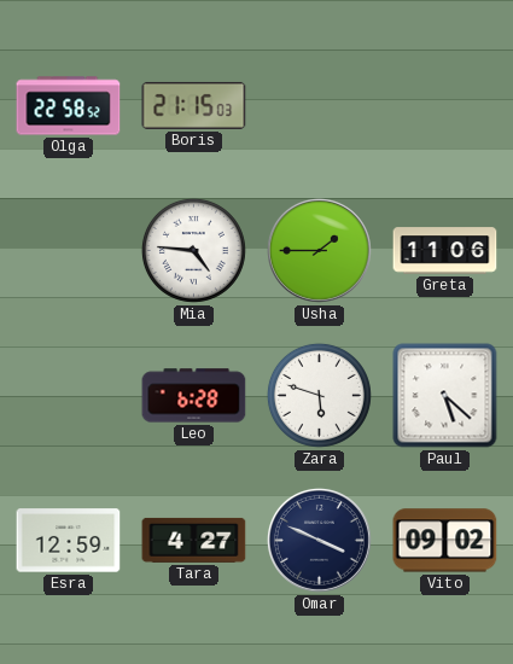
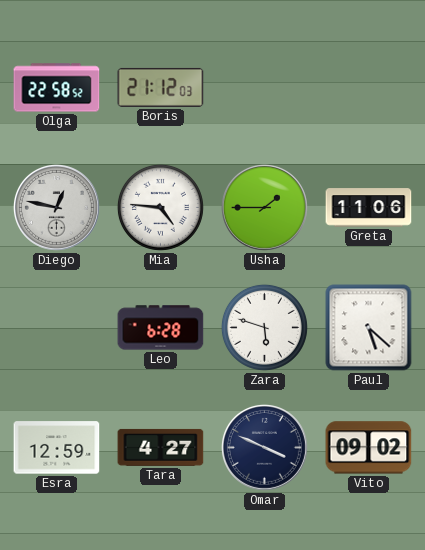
Boris: 21:15 -> 21:12
Diego: none -> 12:47
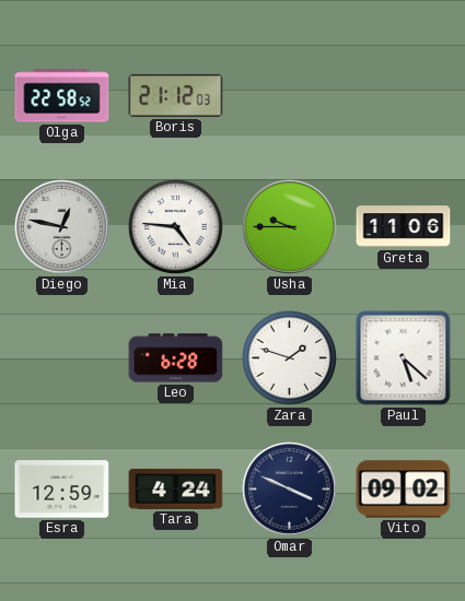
Usha: 1:45 -> 9:45
Zara: 5:48 -> 1:48
Tara: 4:27 -> 4:24
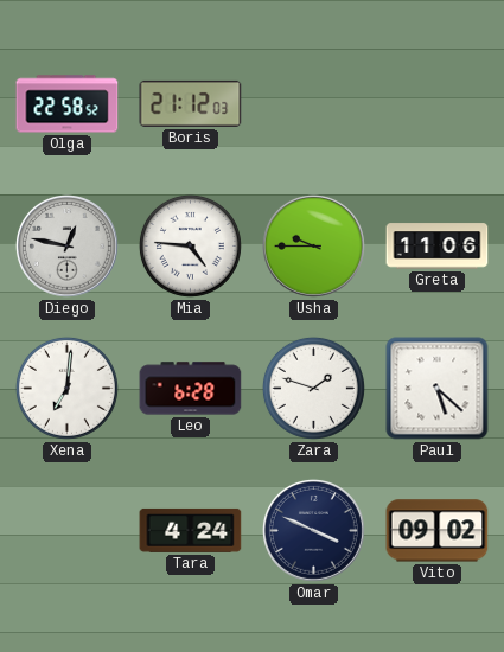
Xena: none -> 7:01
Esra: 12:59 -> none
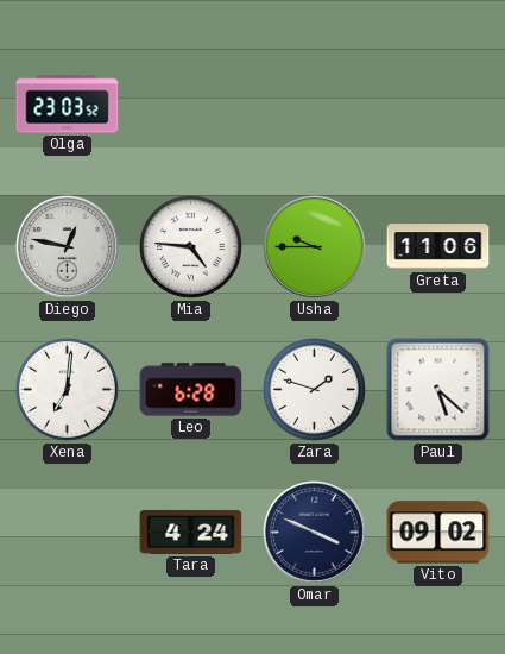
Olga: 22:58 -> 23:03
Boris: 21:12 -> none
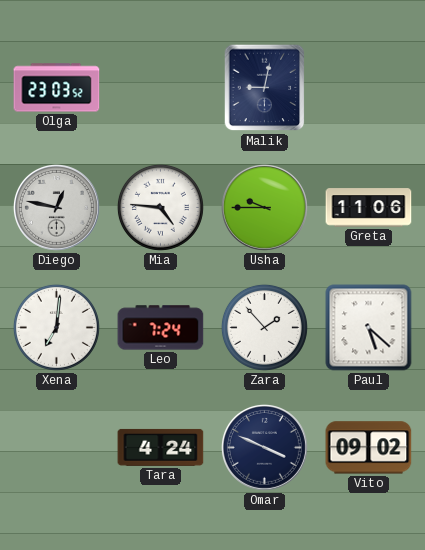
Malik: none -> 9:02
Leo: 6:28 -> 7:24
Zara: 1:48 -> 1:53
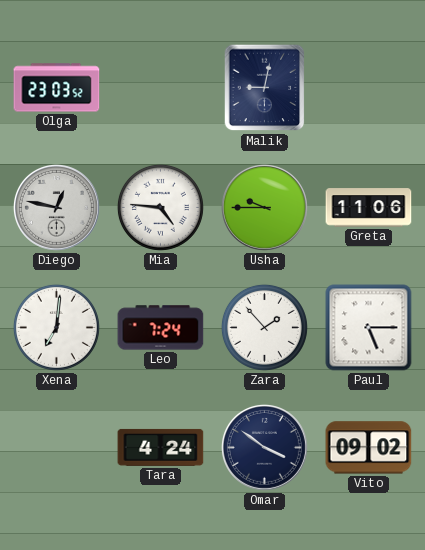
Paul: 5:22 -> 5:15
Omar: 3:49 -> 3:51
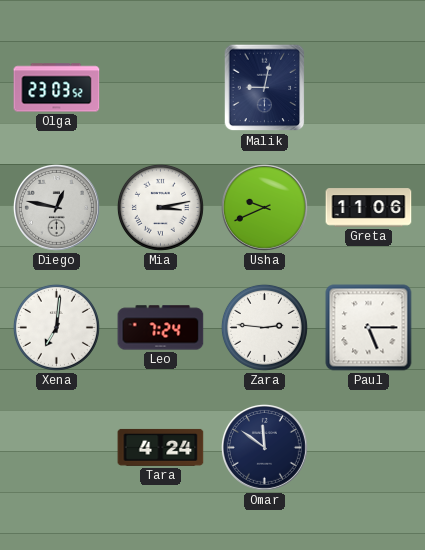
Mia: 4:46 -> 3:13
Usha: 9:45 -> 9:41
Zara: 1:53 -> 2:46
Omar: 3:51 -> 11:51
Vito: 09:02 -> none
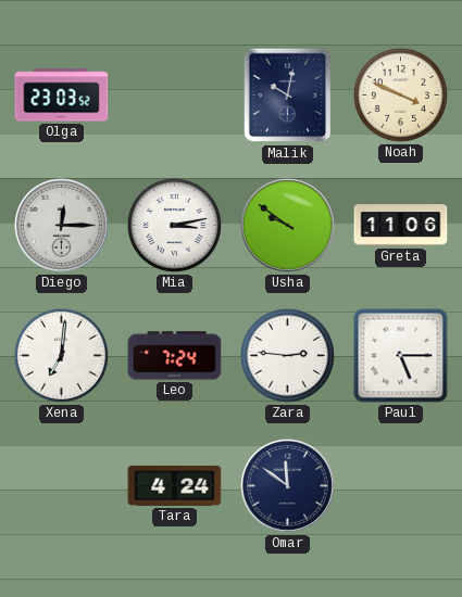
Malik: 9:02 -> 10:02
Noah: none -> 3:49
Diego: 12:47 -> 12:15
Usha: 9:41 -> 9:51
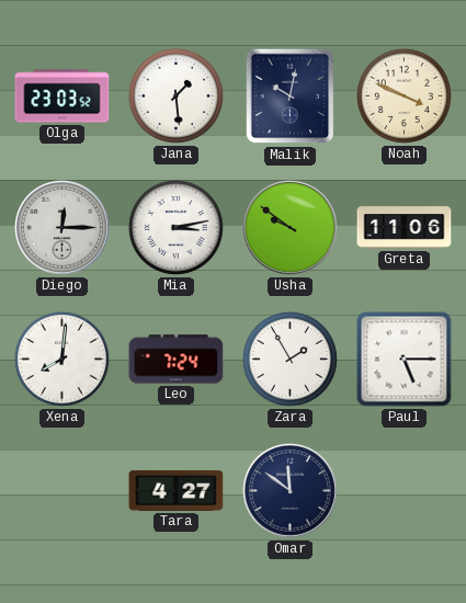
Jana: none -> 1:29
Xena: 7:01 -> 8:01
Zara: 2:46 -> 1:55
Tara: 4:24 -> 4:27
